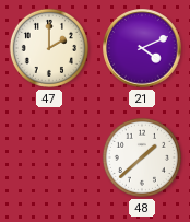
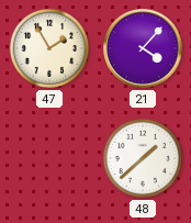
47: 2:00 -> 1:55
21: 4:11 -> 4:07
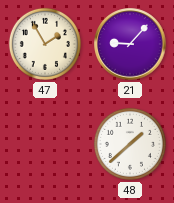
21: 4:07 -> 9:07
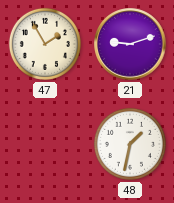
21: 9:07 -> 9:12
48: 1:38 -> 1:32
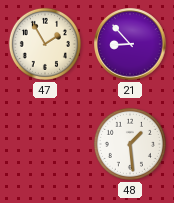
21: 9:12 -> 8:53
48: 1:32 -> 1:29
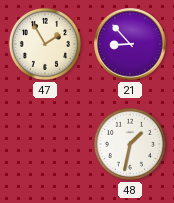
48: 1:29 -> 1:32
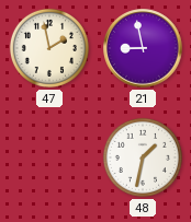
47: 1:55 -> 1:58
21: 8:53 -> 8:58
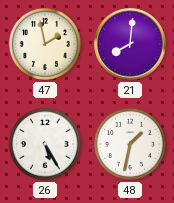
21: 8:58 -> 8:01
26: none -> 5:25
